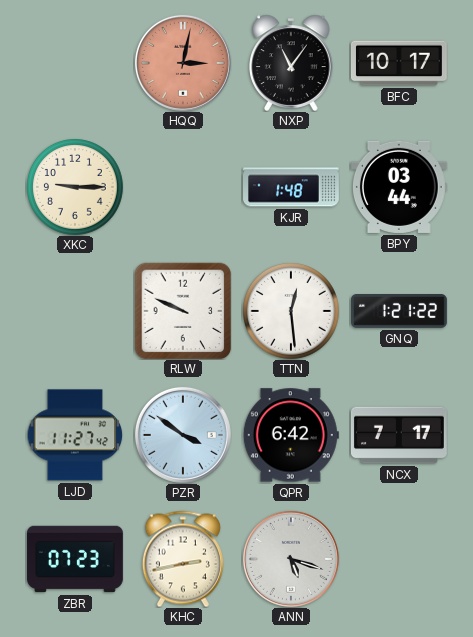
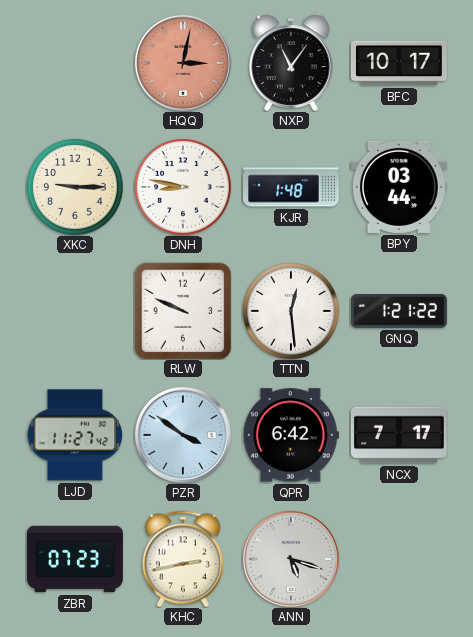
DNH: none -> 8:47
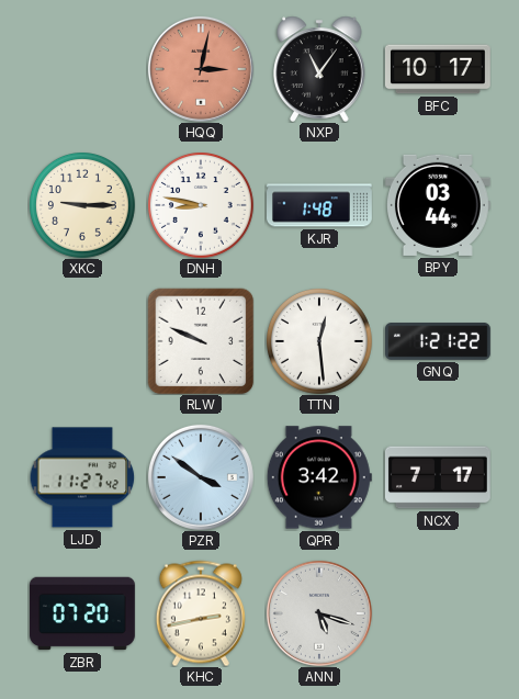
QPR: 6:42 -> 3:42
ZBR: 07:23 -> 07:20
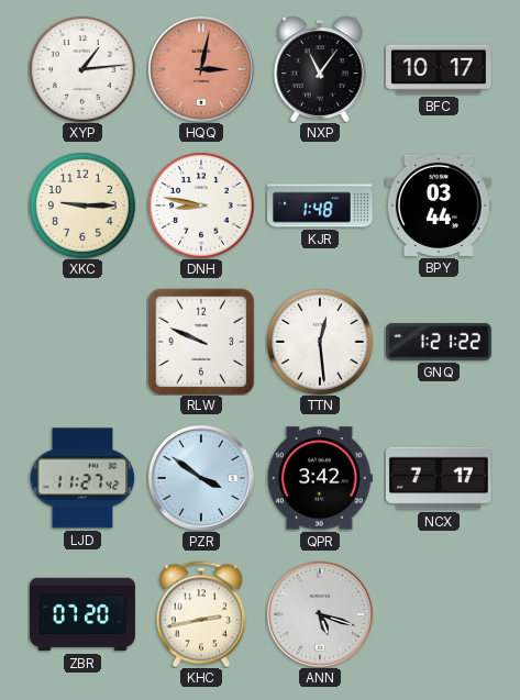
XYP: none -> 1:14
